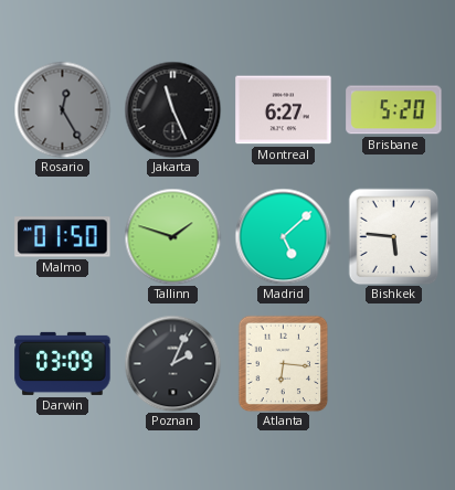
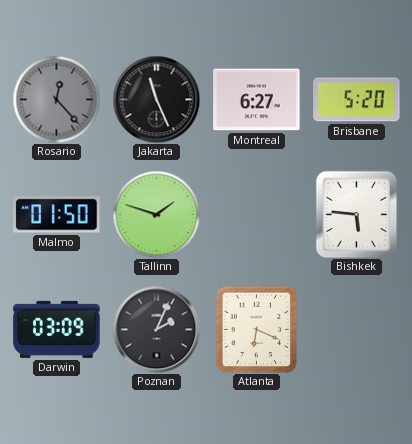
Rosario: 12:25 -> 12:23
Madrid: 5:08 -> none
Atlanta: 6:16 -> 6:19
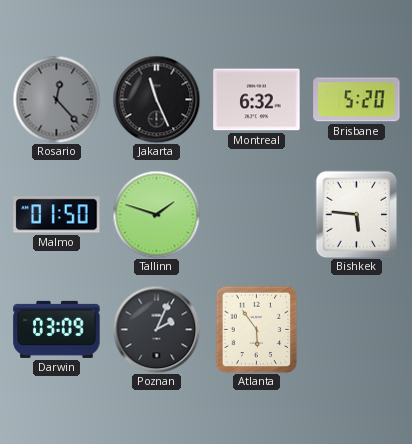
Montreal: 6:27 -> 6:32
Atlanta: 6:19 -> 5:54
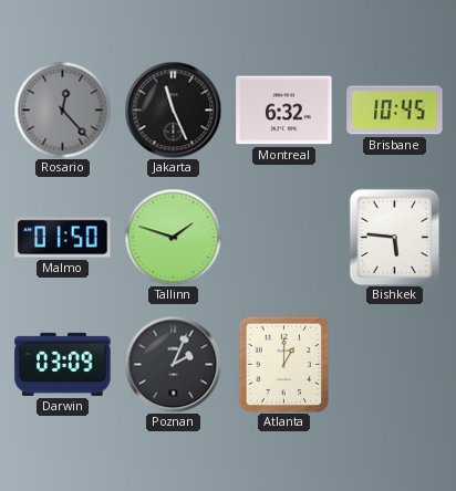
Brisbane: 5:20 -> 10:45
Atlanta: 5:54 -> 1:00
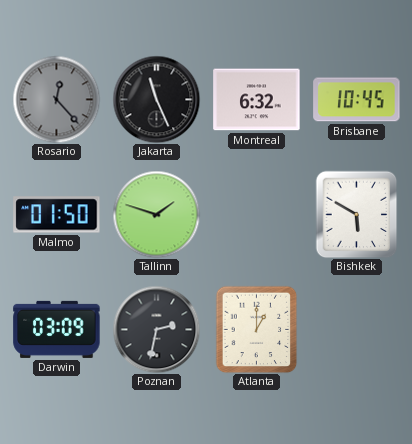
Bishkek: 5:46 -> 5:50
Poznan: 2:04 -> 2:32
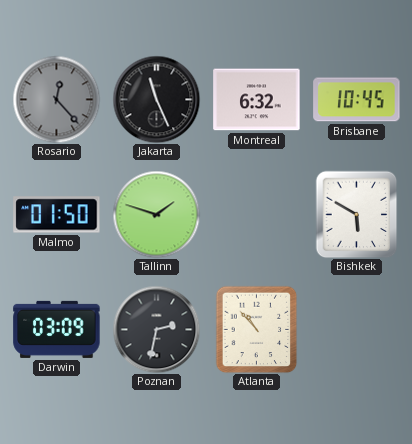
Atlanta: 1:00 -> 10:53
